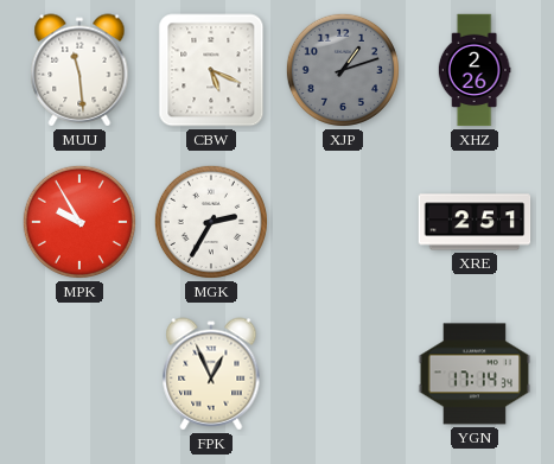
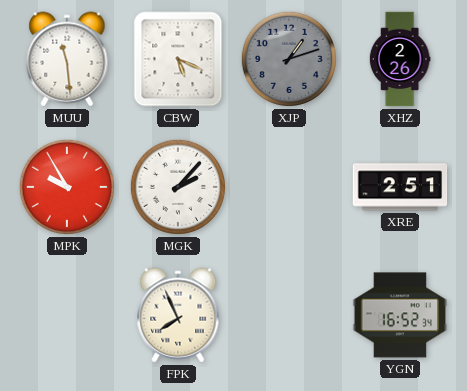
MGK: 2:35 -> 2:07
FPK: 12:56 -> 7:56
YGN: 17:14 -> 16:52
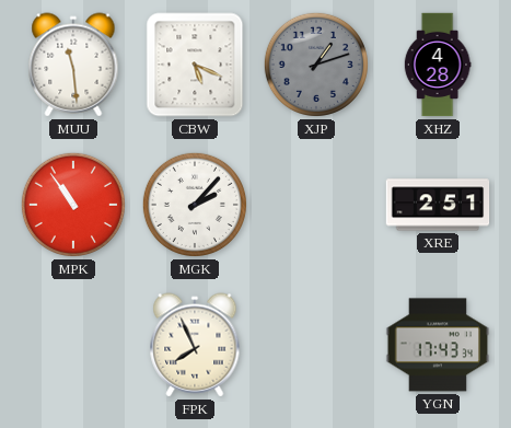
XHZ: 2:26 -> 4:28
MPK: 9:55 -> 10:54
YGN: 16:52 -> 17:43
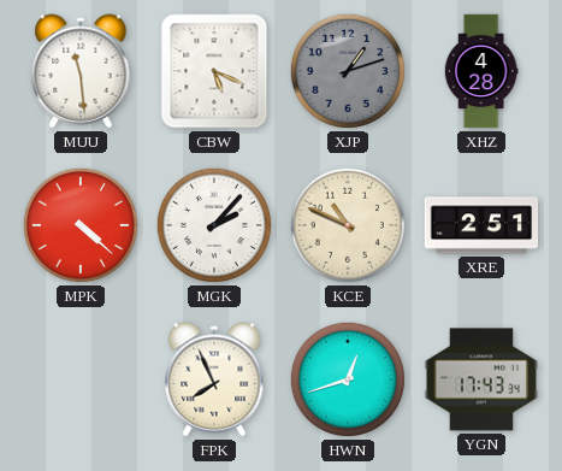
MPK: 10:54 -> 4:22
KCE: none -> 10:49
HWN: none -> 12:42
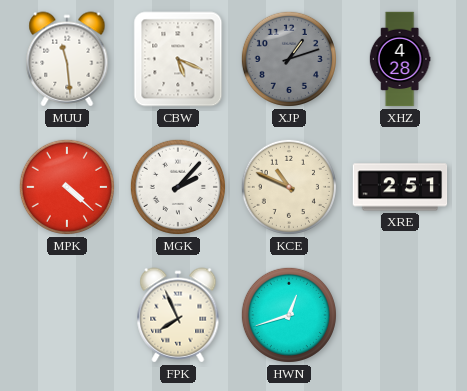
YGN: 17:43 -> none
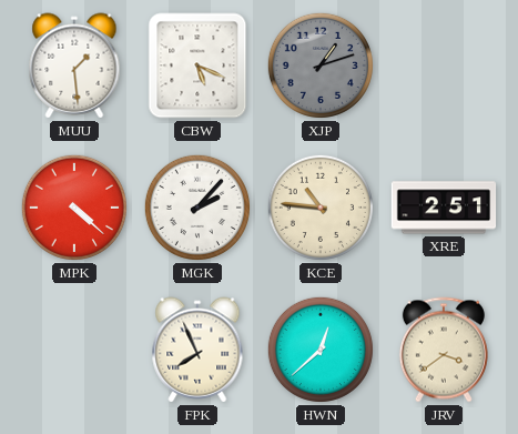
MUU: 11:29 -> 1:29
XHZ: 4:28 -> none
KCE: 10:49 -> 10:46
HWN: 12:42 -> 12:38
JRV: none -> 3:39
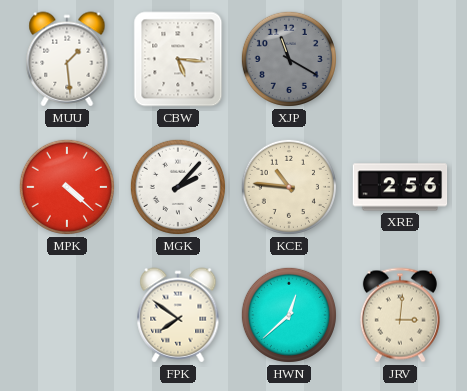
CBW: 5:19 -> 5:16
XJP: 1:12 -> 11:20
XRE: 2:51 -> 2:56
FPK: 7:56 -> 7:51
JRV: 3:39 -> 3:01
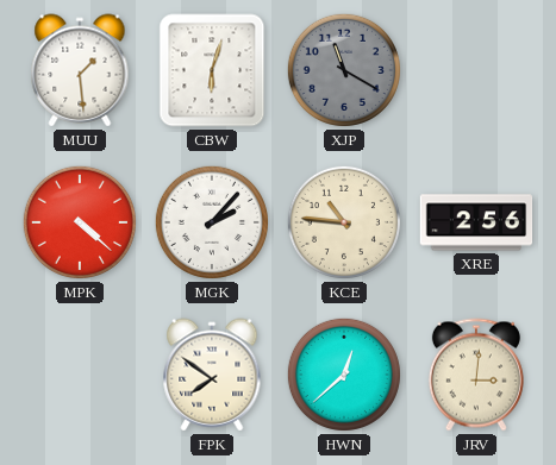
CBW: 5:16 -> 6:03
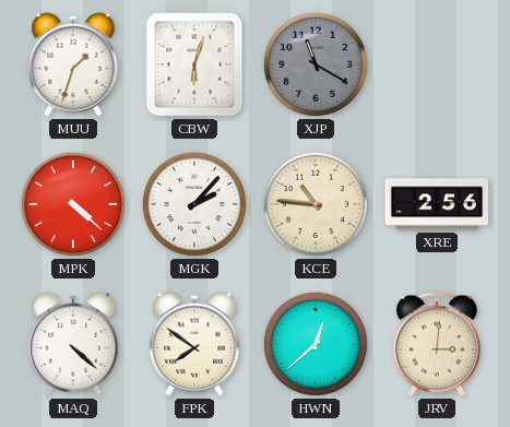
MUU: 1:29 -> 1:33
MAQ: none -> 4:22
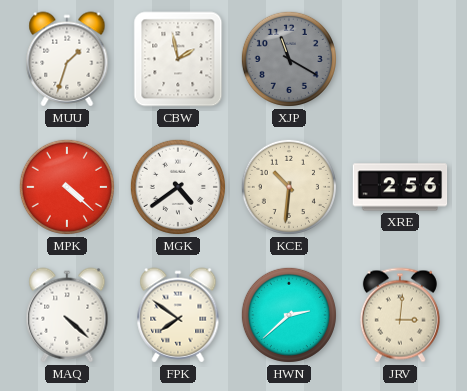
CBW: 6:03 -> 1:58
MGK: 2:07 -> 4:39
KCE: 10:46 -> 10:31
HWN: 12:38 -> 2:38
